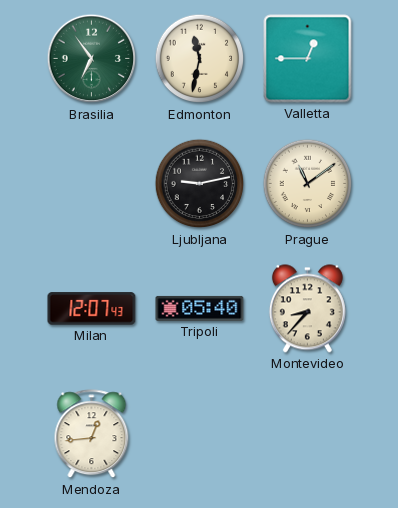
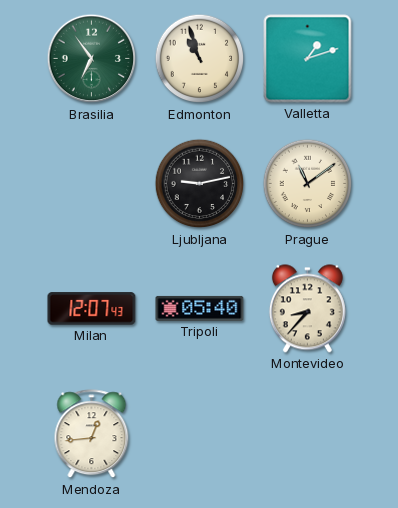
Edmonton: 11:32 -> 10:57
Valletta: 12:45 -> 1:12
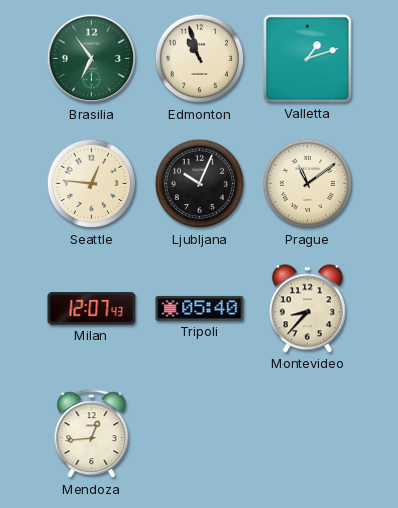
Seattle: none -> 12:46
Ljubljana: 9:13 -> 10:04
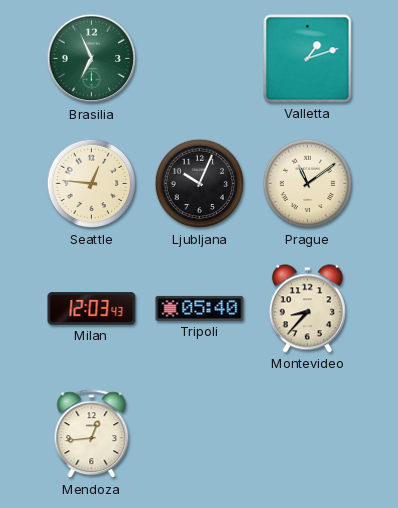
Brasilia: 6:54 -> 6:56
Edmonton: 10:57 -> none
Milan: 12:07 -> 12:03
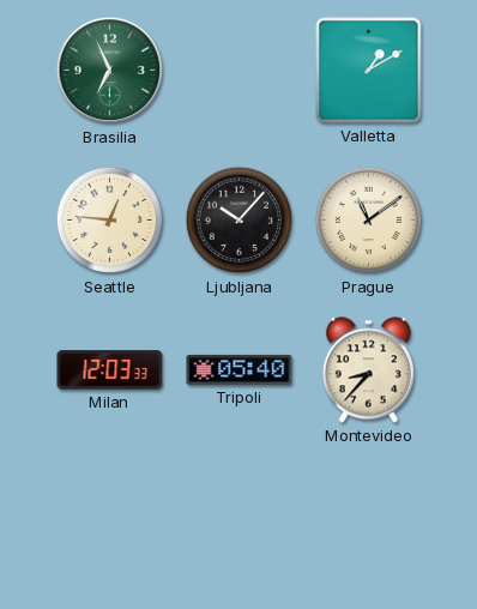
Valletta: 1:12 -> 1:10
Ljubljana: 10:04 -> 10:07
Milan: 12:03:43 -> 12:03:33
Mendoza: 12:44 -> none
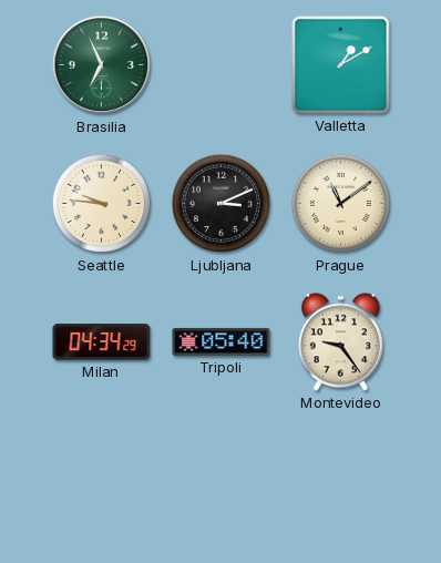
Seattle: 12:46 -> 9:46
Ljubljana: 10:07 -> 3:11
Milan: 12:03 -> 04:34
Montevideo: 8:37 -> 9:24
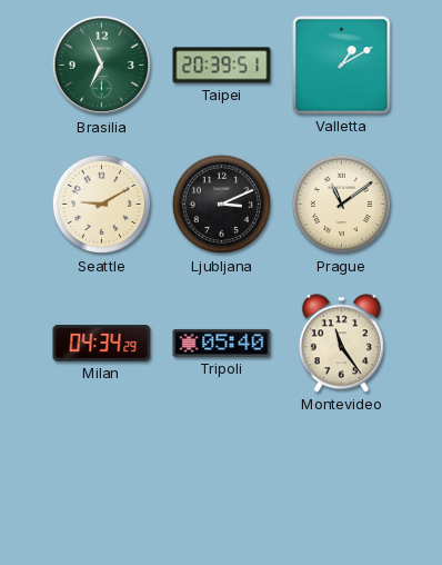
Taipei: none -> 20:39
Seattle: 9:46 -> 9:10
Montevideo: 9:24 -> 11:24
